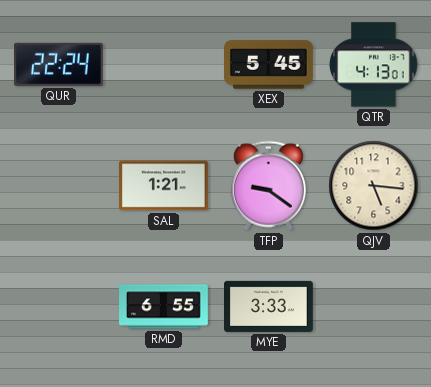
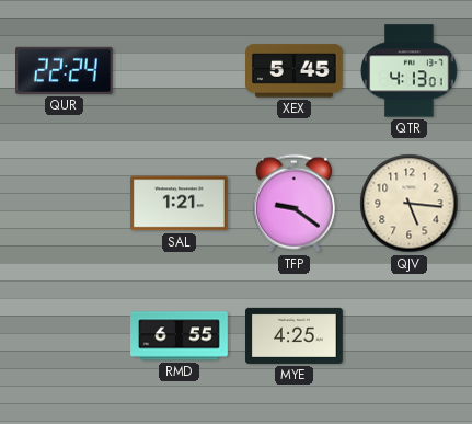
MYE: 3:33 -> 4:25
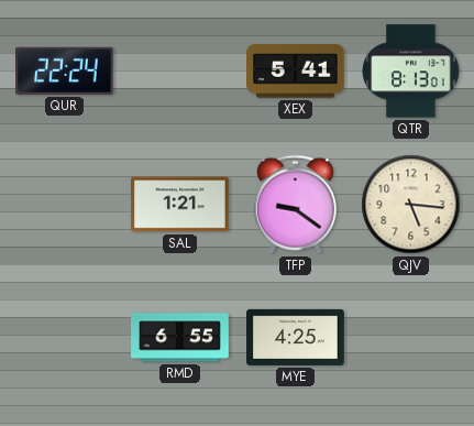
XEX: 5:45 -> 5:41
QTR: 4:13 -> 8:13
